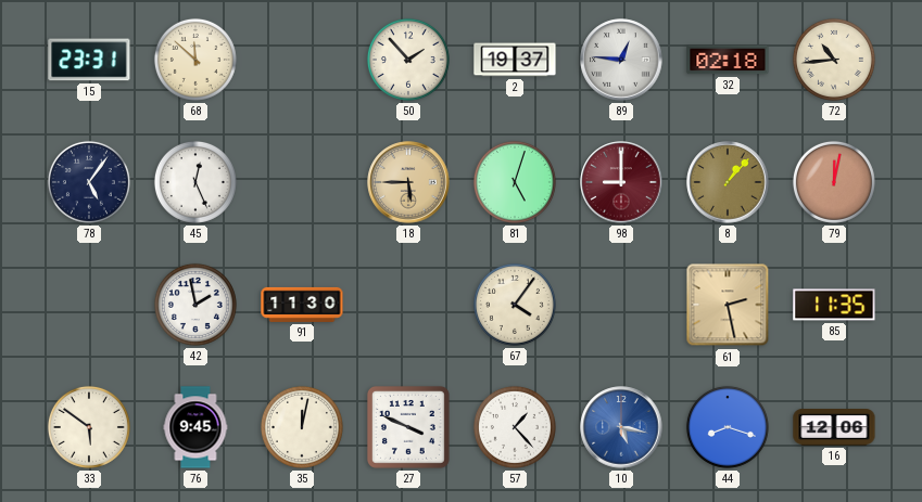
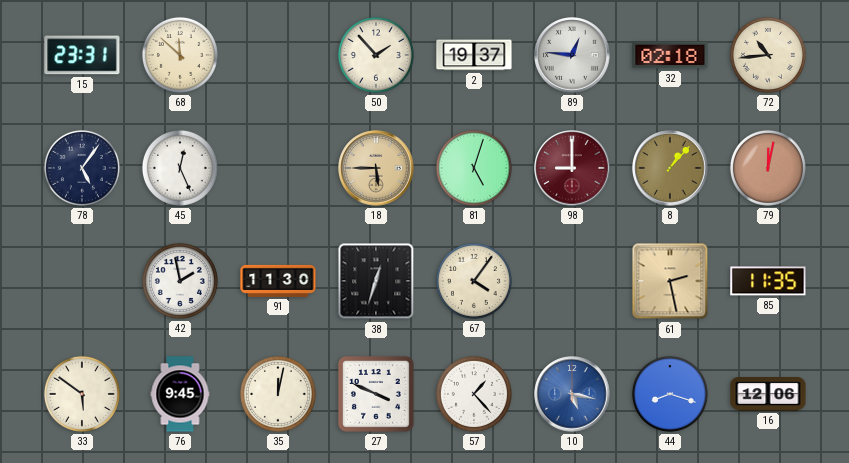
38: none -> 12:33
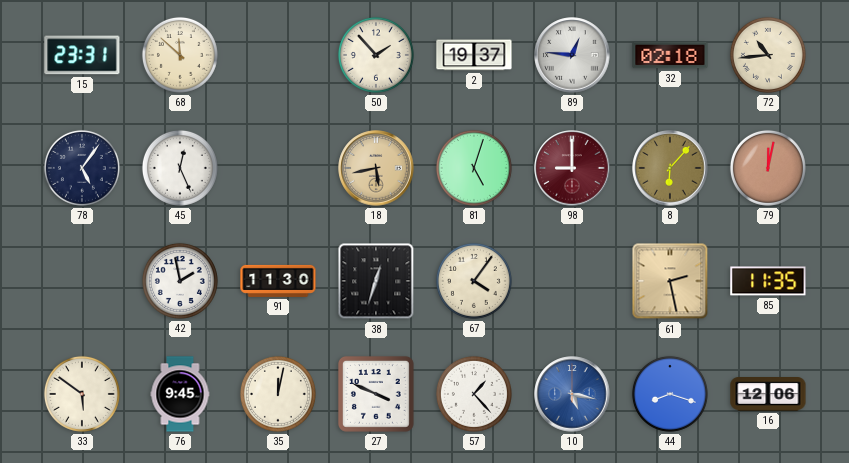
18: 5:45 -> 5:43
8: 1:07 -> 6:07
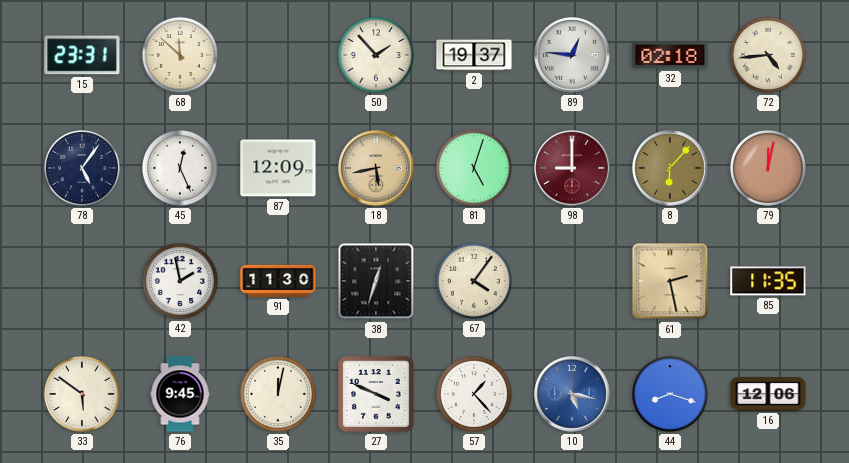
72: 10:44 -> 4:44
87: none -> 12:09
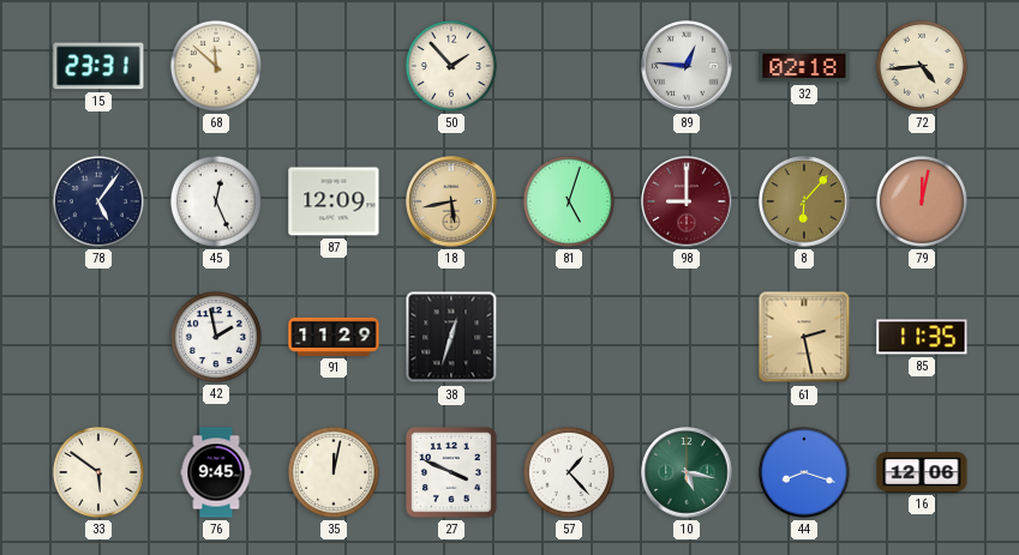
2: 19:37 -> none
91: 11:30 -> 11:29
67: 4:06 -> none
10 dial: blue -> green
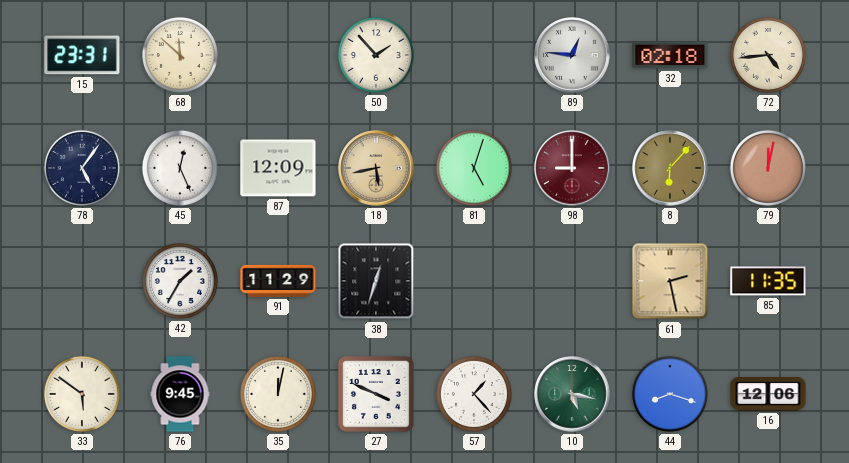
42: 1:58 -> 1:35
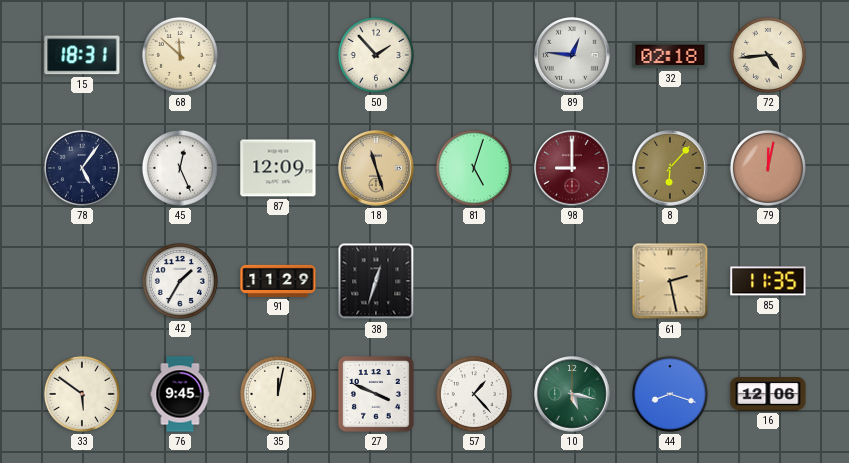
15: 23:31 -> 18:31
18: 5:43 -> 11:27
